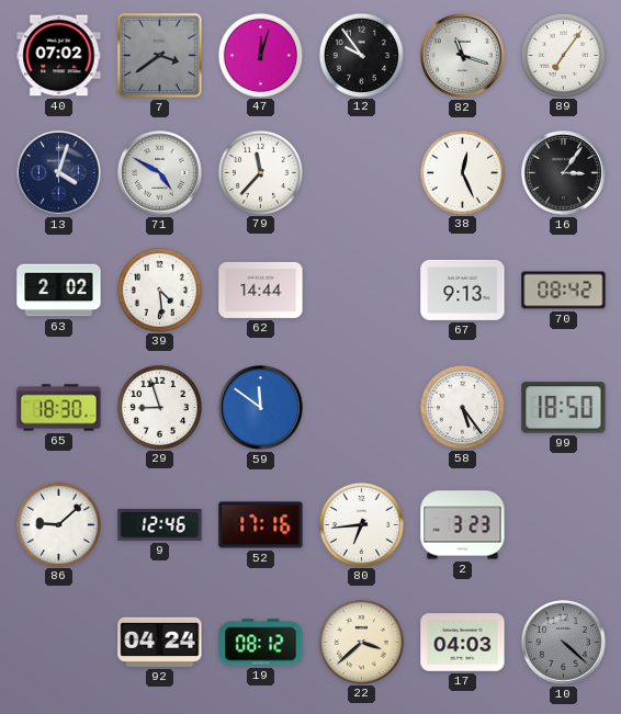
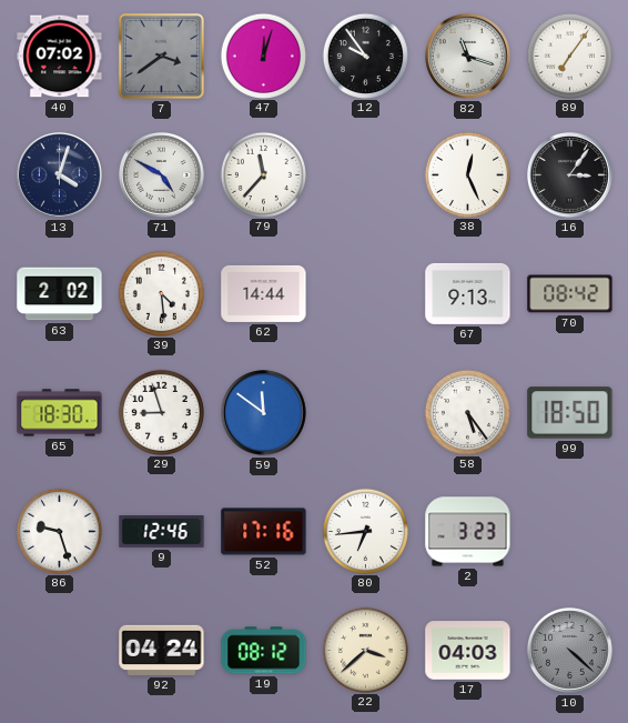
86: 9:08 -> 9:27
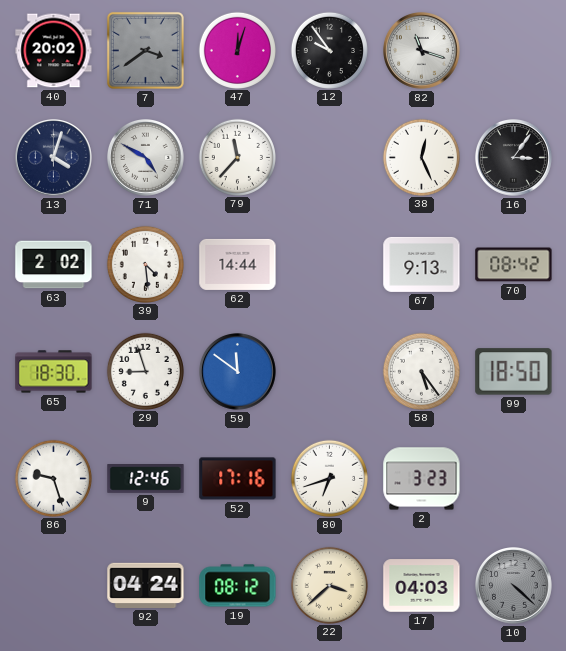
40: 07:02 -> 20:02
89: 7:06 -> none
80: 6:44 -> 6:42
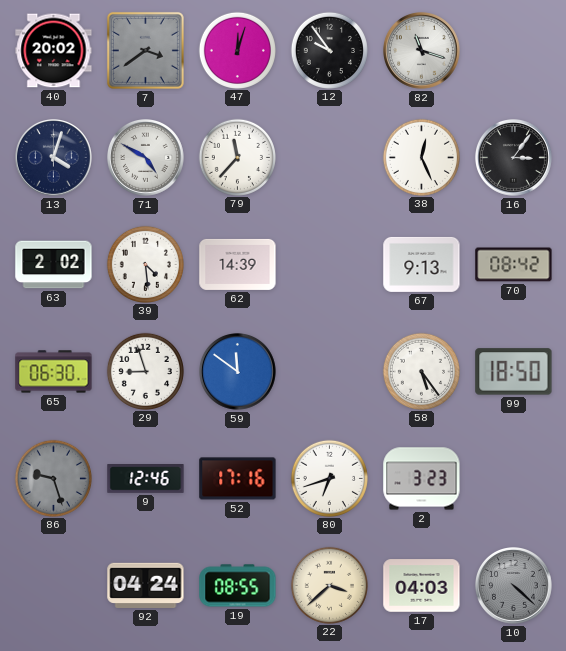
62: 14:44 -> 14:39
65: 18:30 -> 06:30
86 dial: white -> grey
19: 08:12 -> 08:55
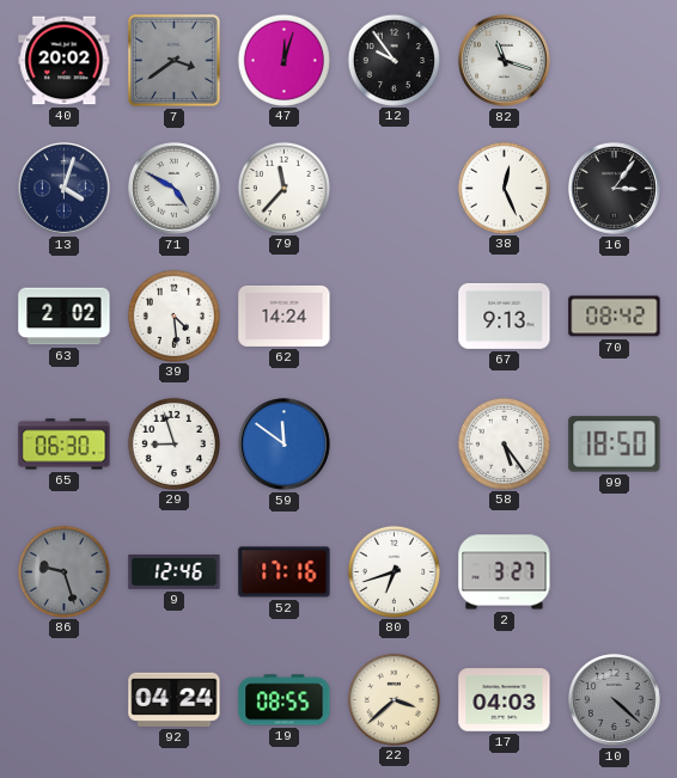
62: 14:39 -> 14:24
2: 3:23 -> 3:27
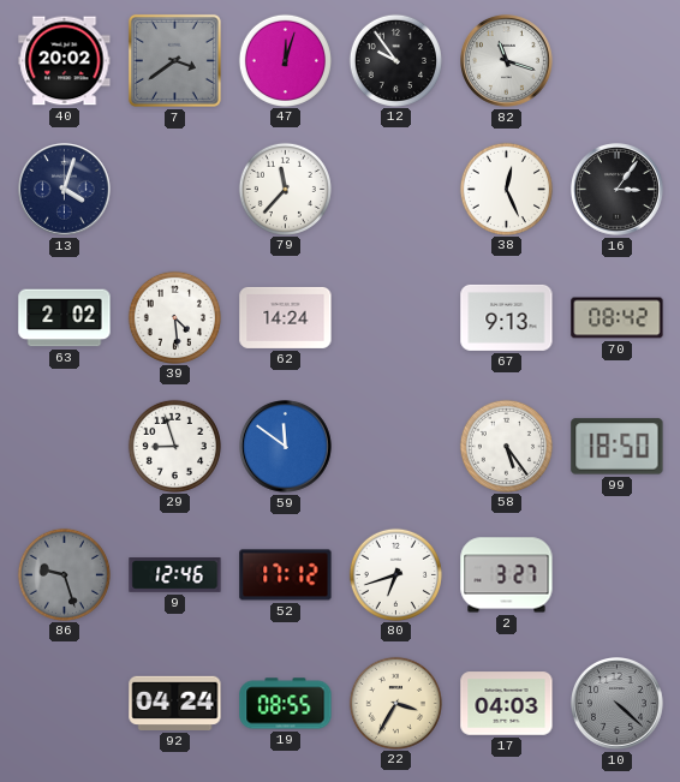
71: 4:50 -> none
65: 06:30 -> none
52: 17:16 -> 17:12
22: 3:38 -> 3:35
